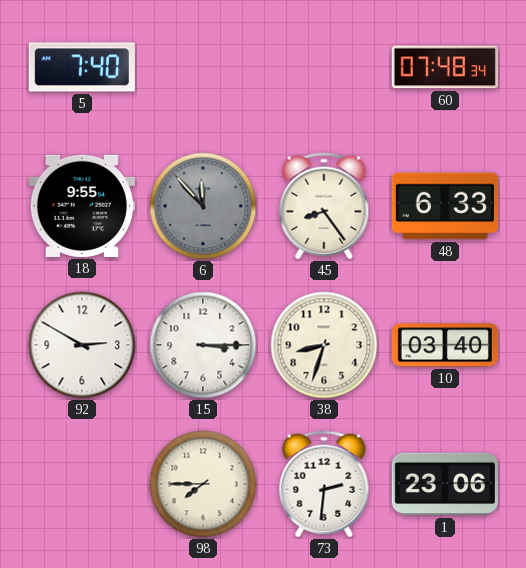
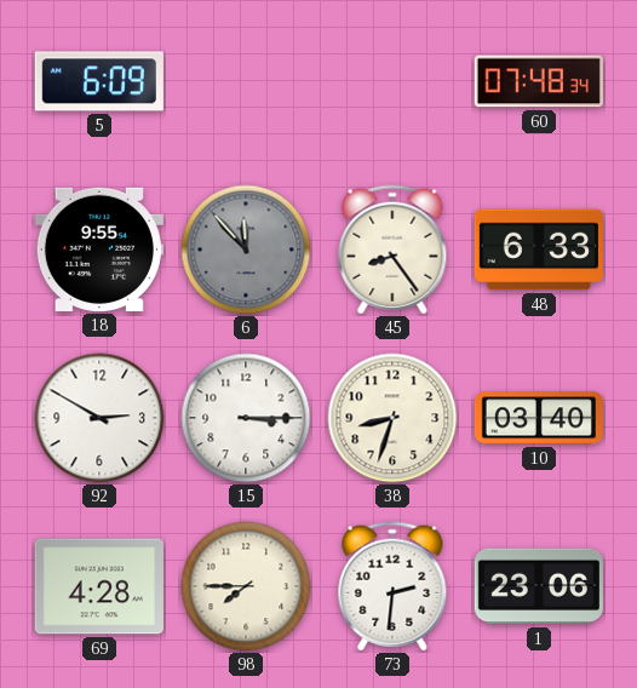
5: 7:40 -> 6:09
69: none -> 4:28
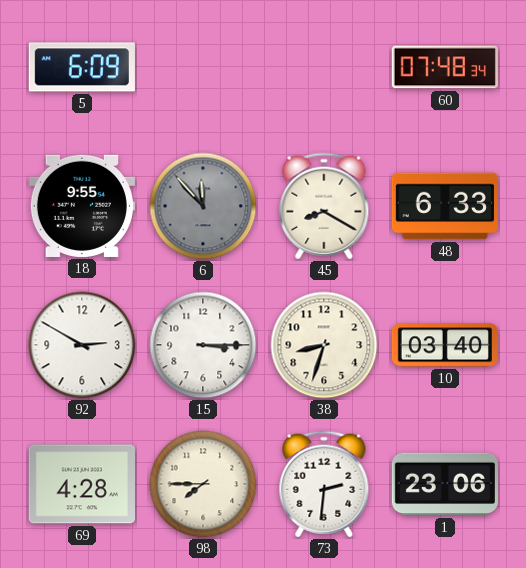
45: 8:24 -> 8:20
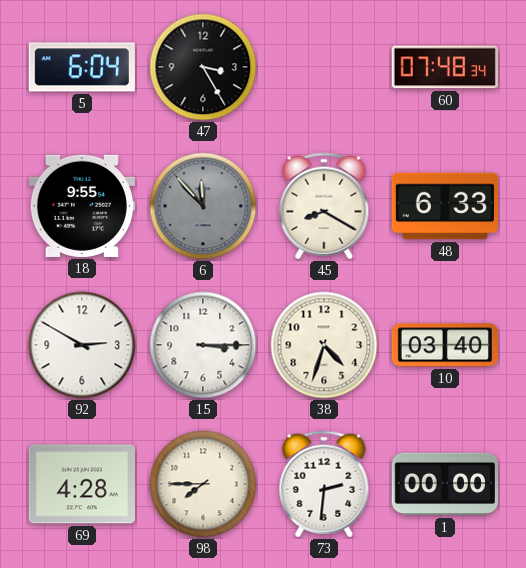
5: 6:09 -> 6:04
47: none -> 3:25
38: 8:33 -> 4:33
1: 23:06 -> 00:00
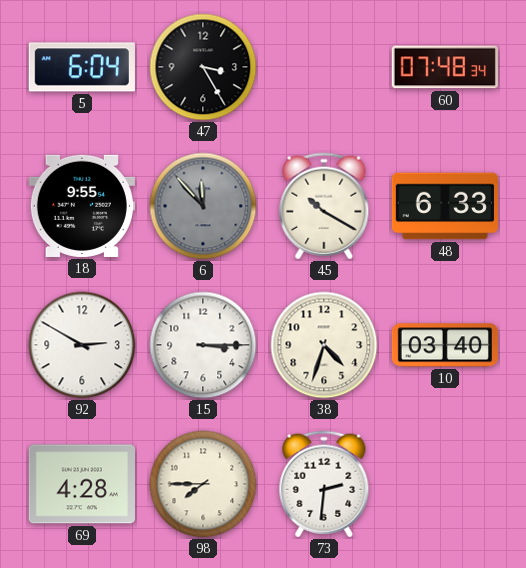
45: 8:20 -> 10:20
1: 00:00 -> none
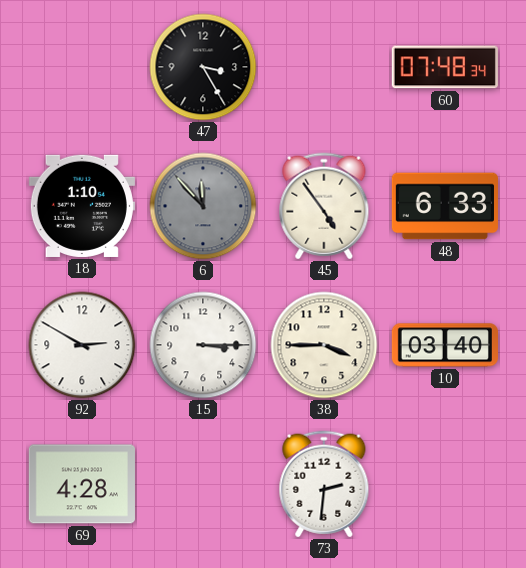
5: 6:04 -> none
18: 9:55 -> 1:10
45: 10:20 -> 4:54
38: 4:33 -> 3:45
98: 7:45 -> none
